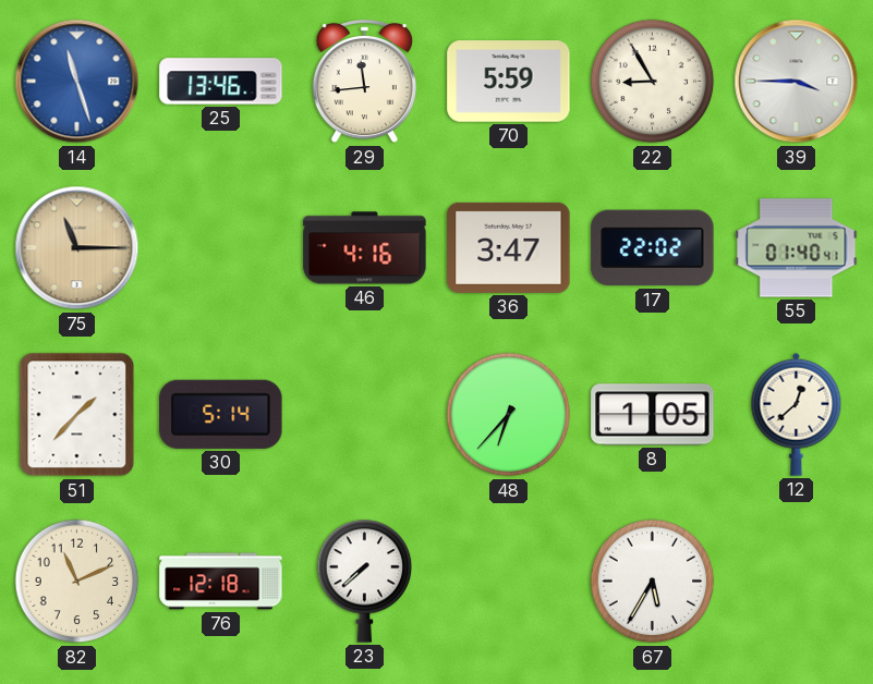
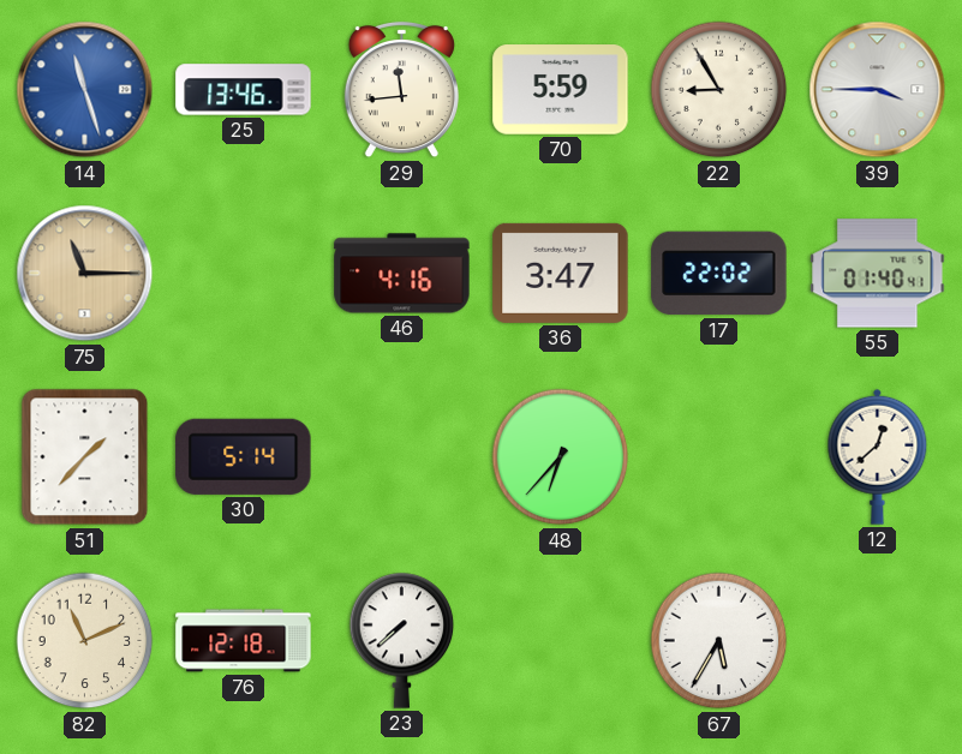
8: 1:05 -> none
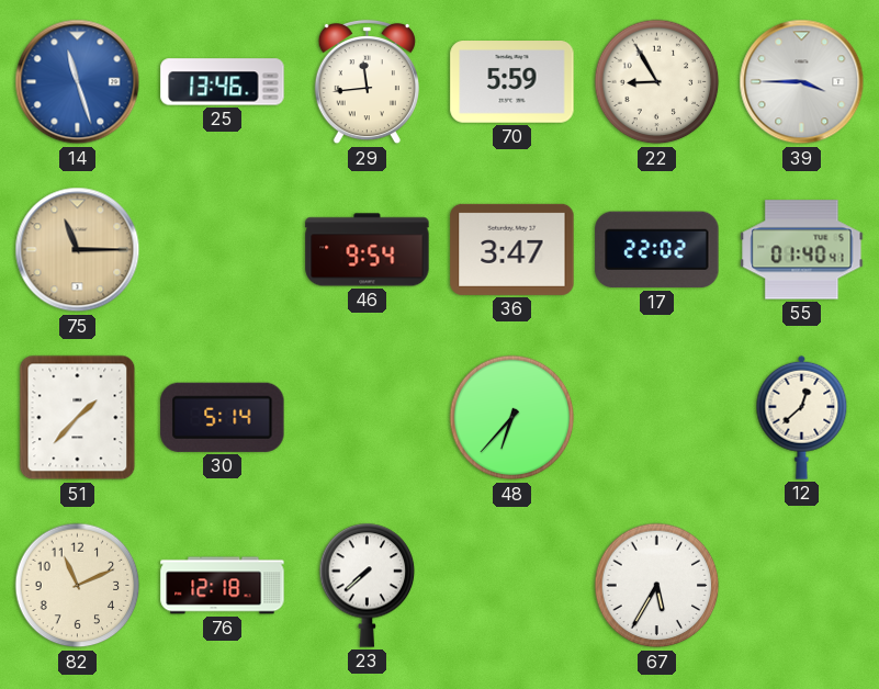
46: 4:16 -> 9:54
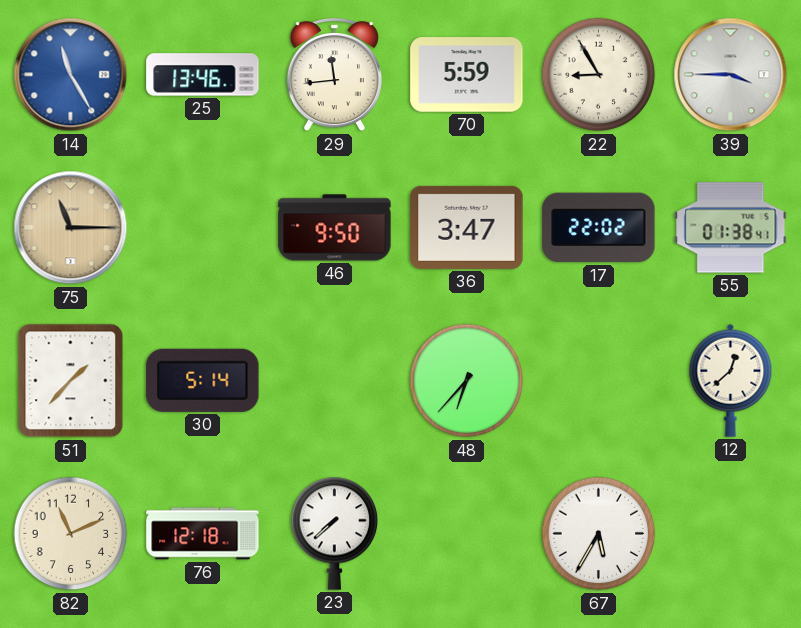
14: 11:27 -> 11:25
46: 9:54 -> 9:50
55: 01:40 -> 01:38
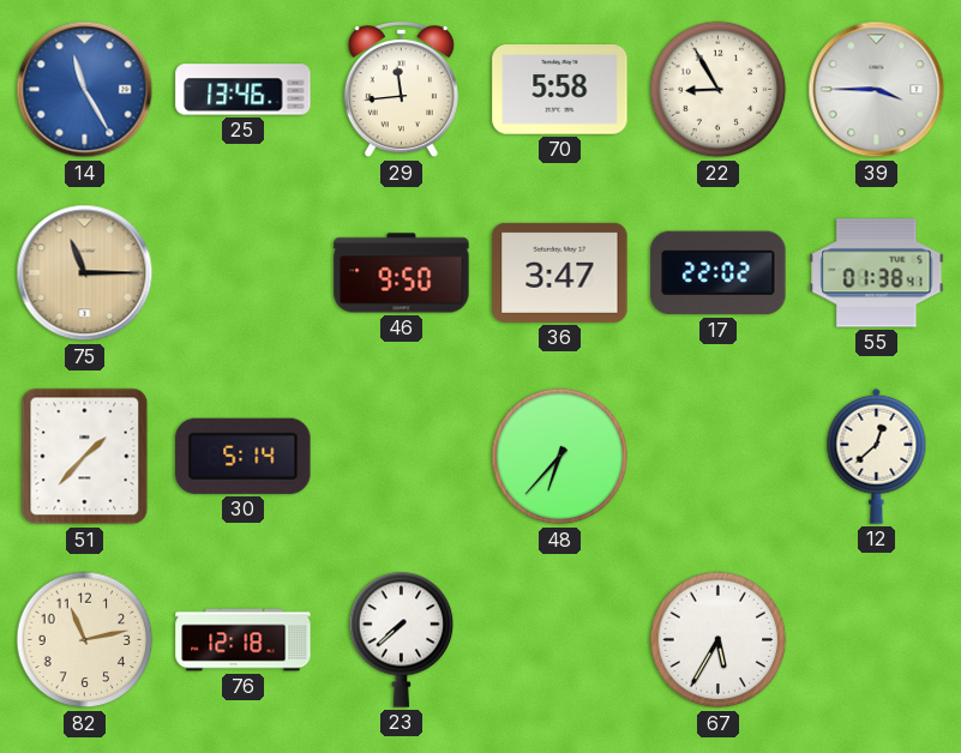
70: 5:59 -> 5:58
82: 11:11 -> 11:13
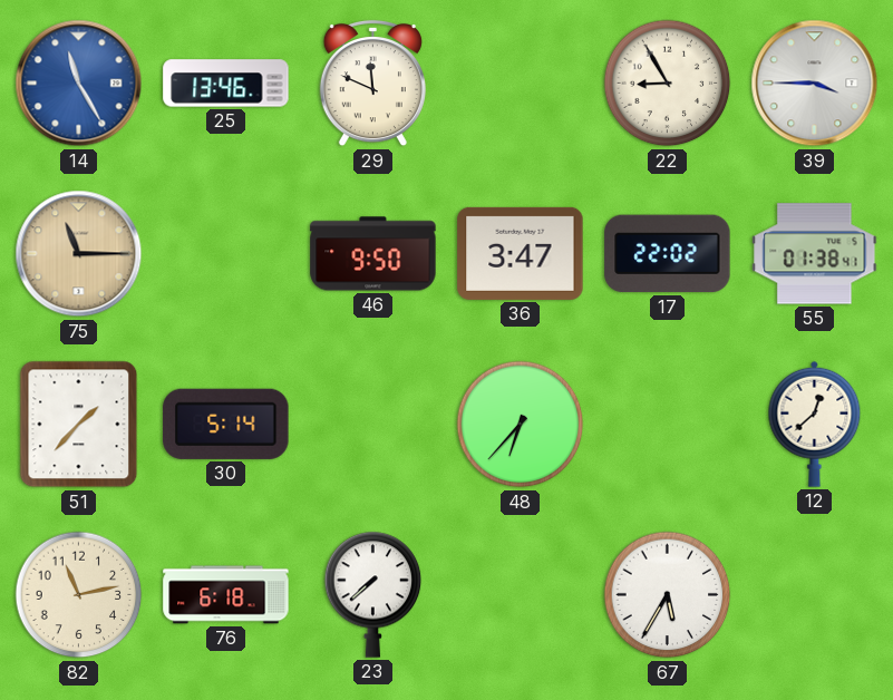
29: 11:44 -> 11:49
70: 5:58 -> none
76: 12:18 -> 6:18
